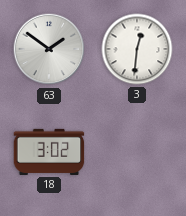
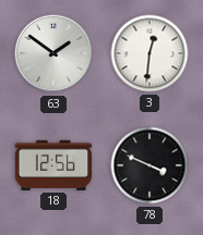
18: 3:02 -> 12:56
78: none -> 3:49
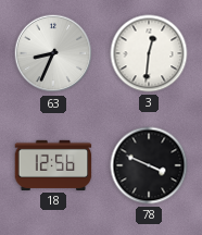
63: 1:51 -> 8:34
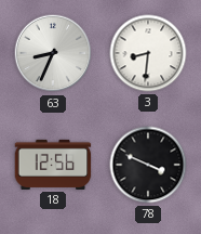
3: 12:31 -> 8:31
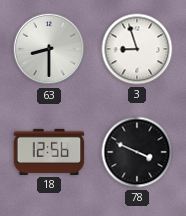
63: 8:34 -> 8:30
3: 8:31 -> 8:57
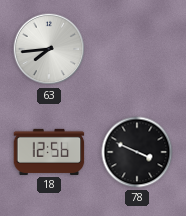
63: 8:30 -> 7:44
3: 8:57 -> none
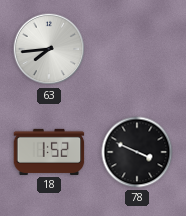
18: 12:56 -> 1:52
